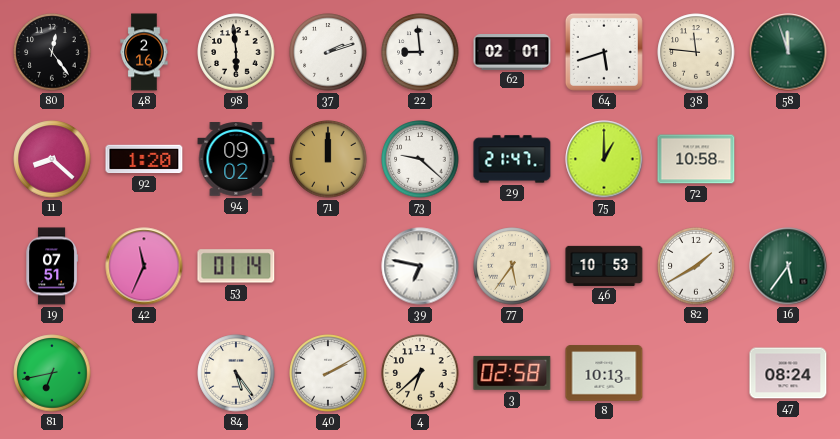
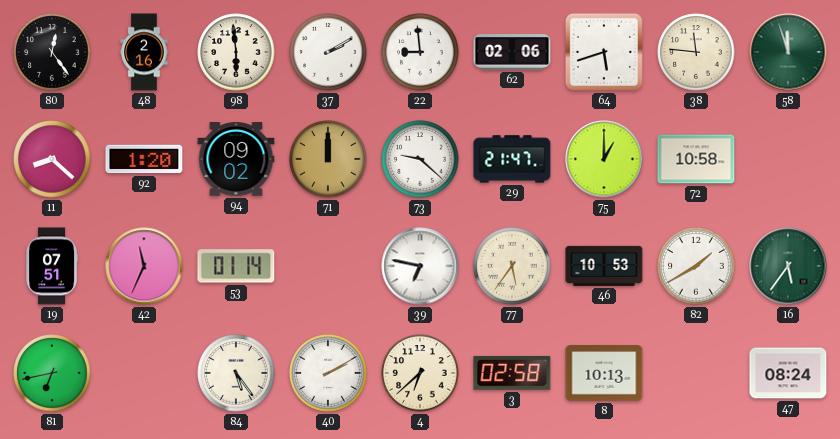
37: 2:12 -> 2:10
62: 02:01 -> 02:06
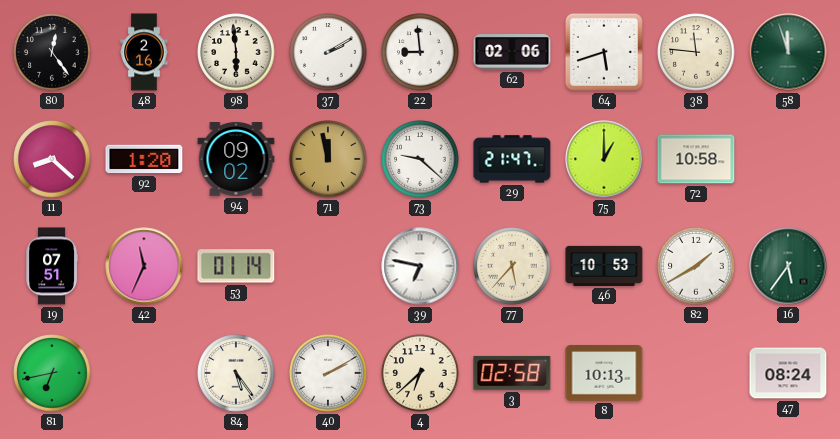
71: 12:00 -> 11:58
77: 5:36 -> 5:37
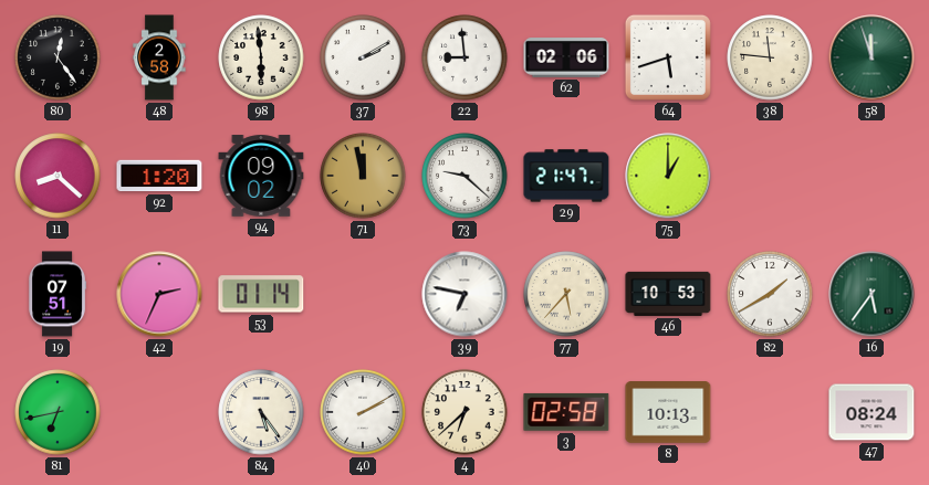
48: 2:16 -> 2:58
72: 10:58 -> none
42: 11:34 -> 2:34
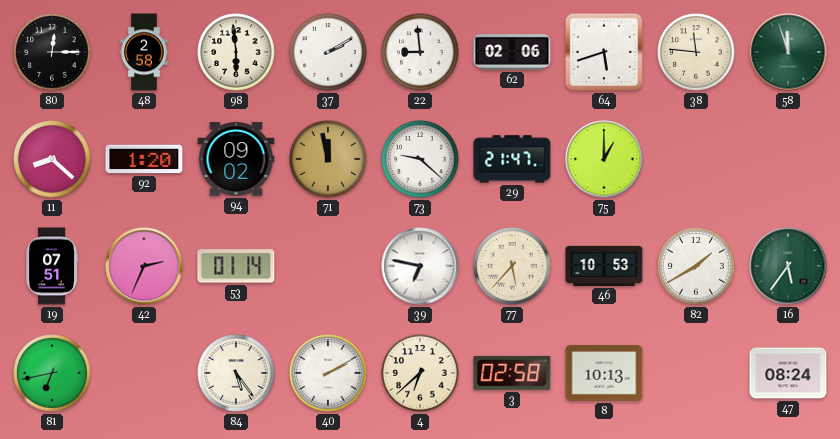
80: 12:24 -> 12:15
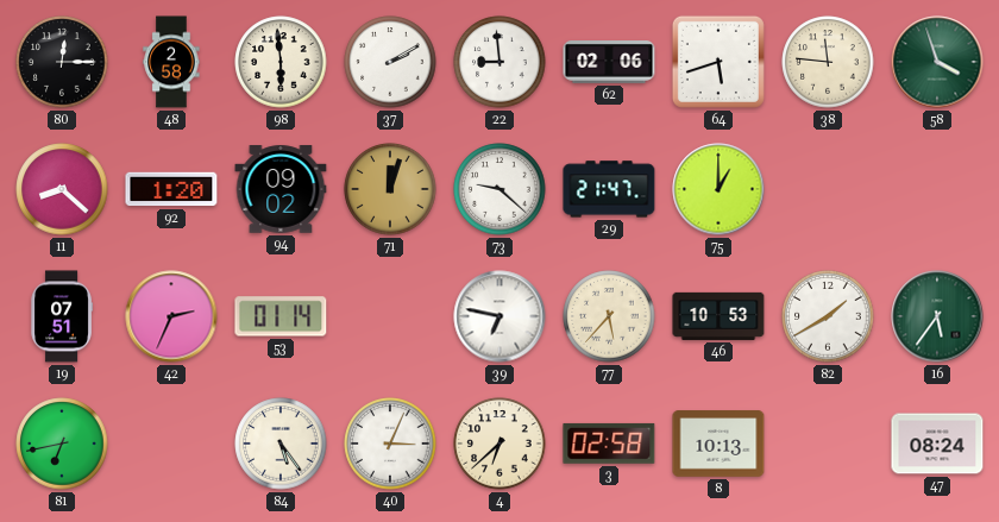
58: 11:57 -> 3:57
71: 11:58 -> 12:03
40: 2:10 -> 3:04
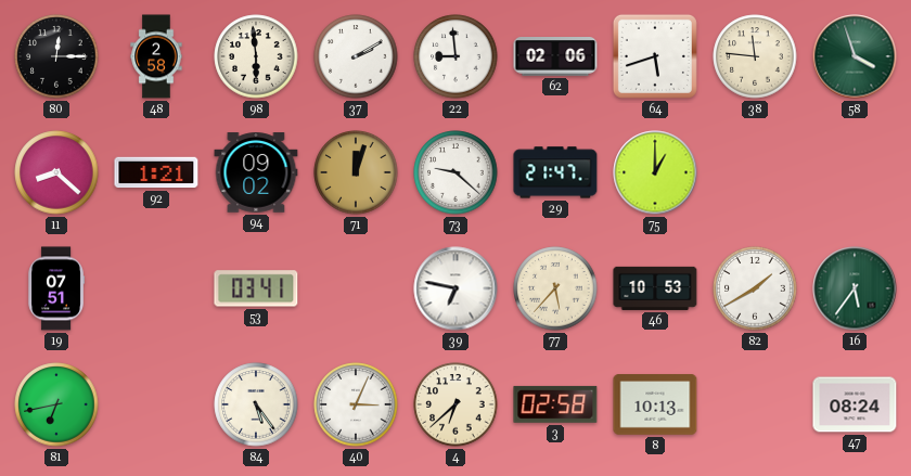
92: 1:20 -> 1:21
42: 2:34 -> none
53: 01:14 -> 03:41
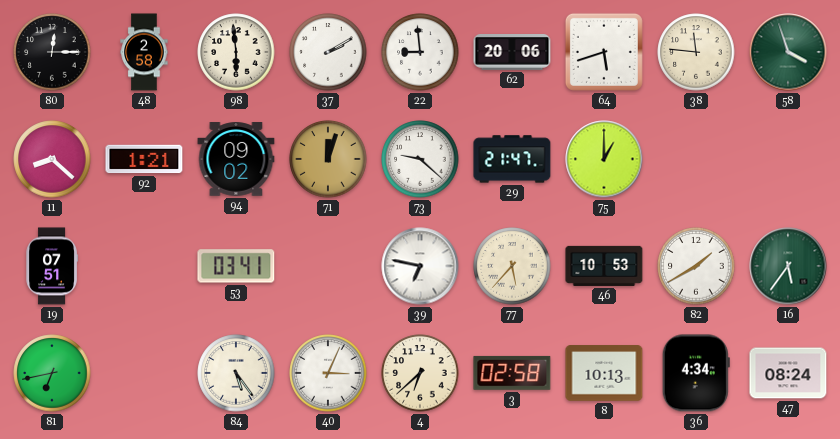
62: 02:06 -> 20:06
36: none -> 4:34
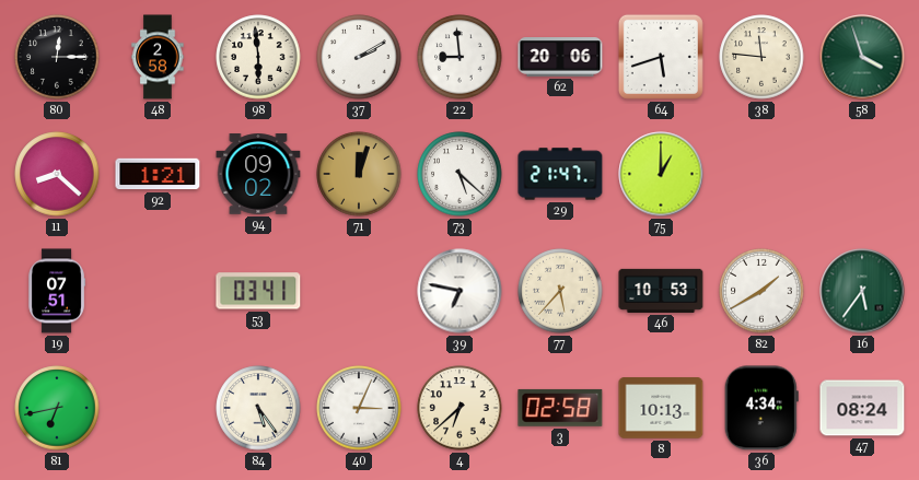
73: 9:22 -> 5:22
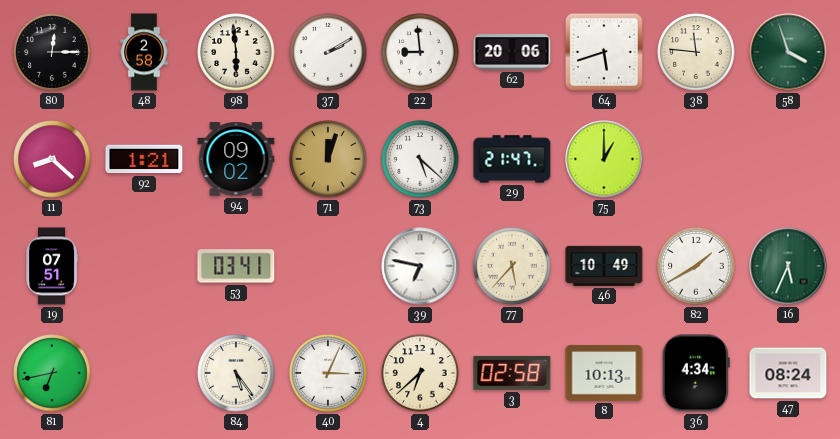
46: 10:53 -> 10:49
16: 5:36 -> 5:34
